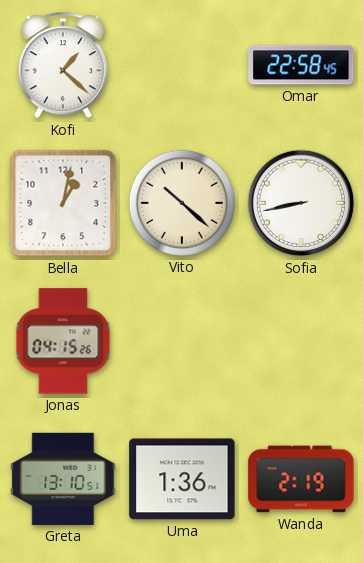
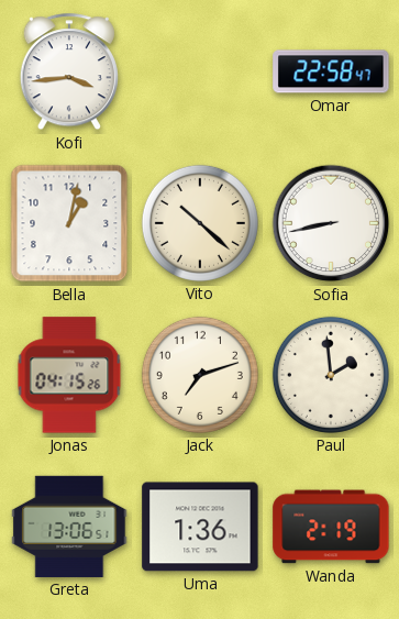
Kofi: 1:22 -> 3:44
Omar: 22:58:45 -> 22:58:47
Jack: none -> 7:12
Paul: none -> 1:59
Greta: 13:10 -> 13:06
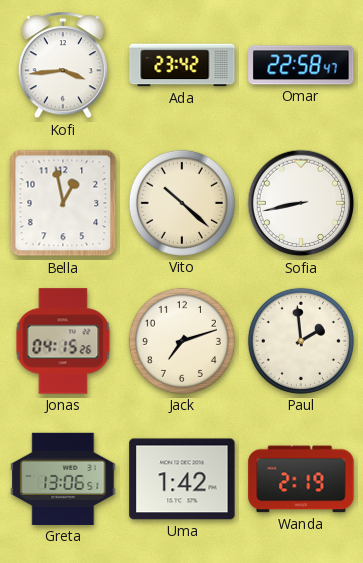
Ada: none -> 23:42
Bella: 1:02 -> 12:58
Uma: 1:36 -> 1:42
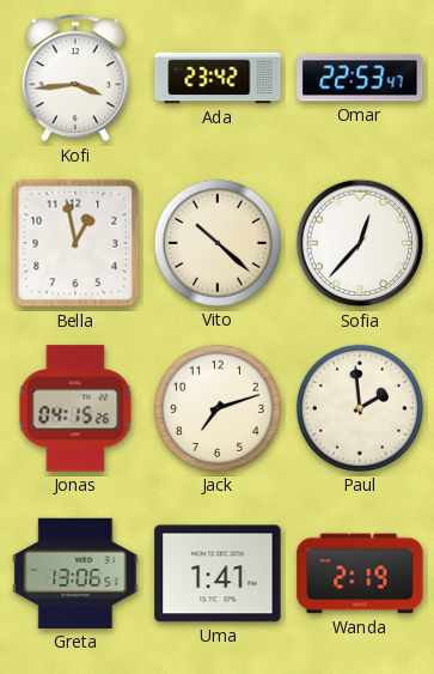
Omar: 22:58 -> 22:53
Sofia: 8:43 -> 12:37
Uma: 1:42 -> 1:41
